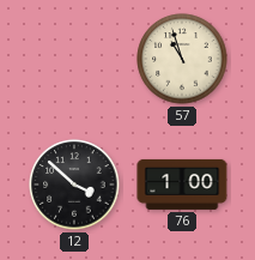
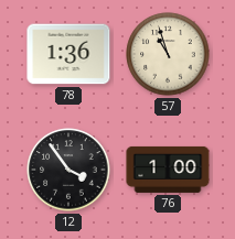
78: none -> 1:36
12: 3:52 -> 3:54
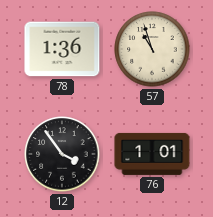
76: 1:00 -> 1:01
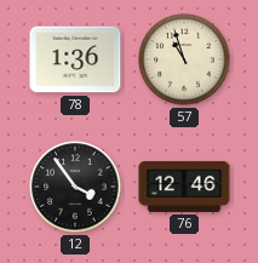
76: 1:01 -> 12:46
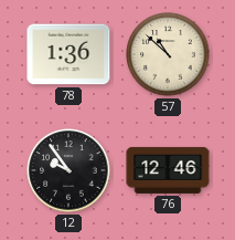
57: 10:57 -> 10:52
12: 3:54 -> 9:54
